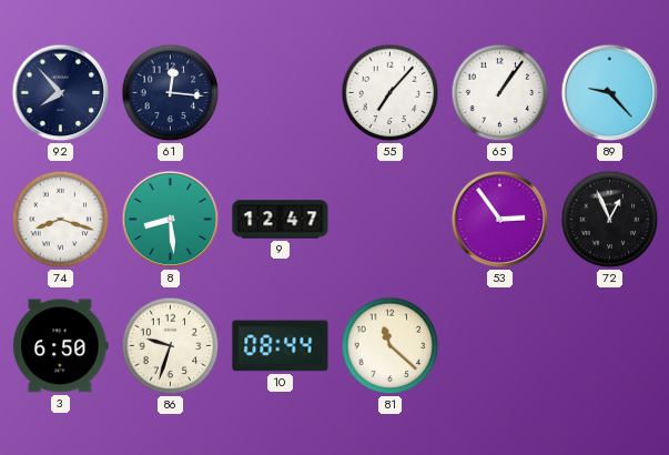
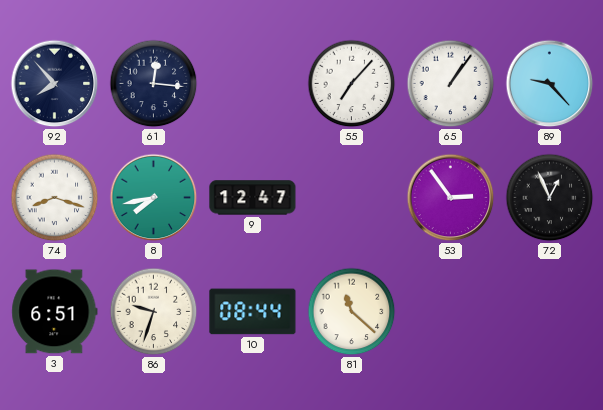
8: 8:29 -> 7:43
3: 6:50 -> 6:51
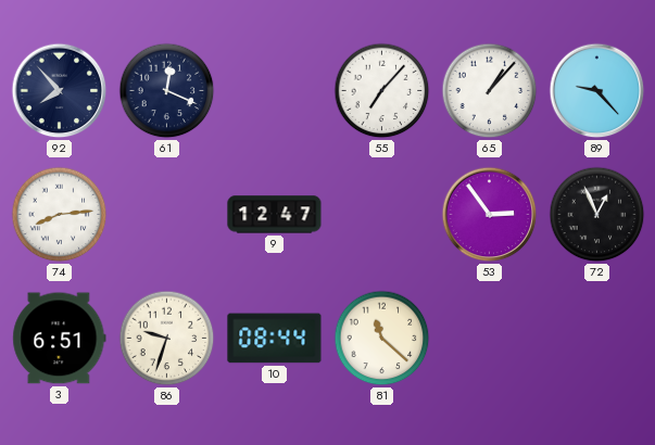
61: 12:16 -> 12:19
65: 1:06 -> 1:07
74: 8:18 -> 8:14
8: 7:43 -> none
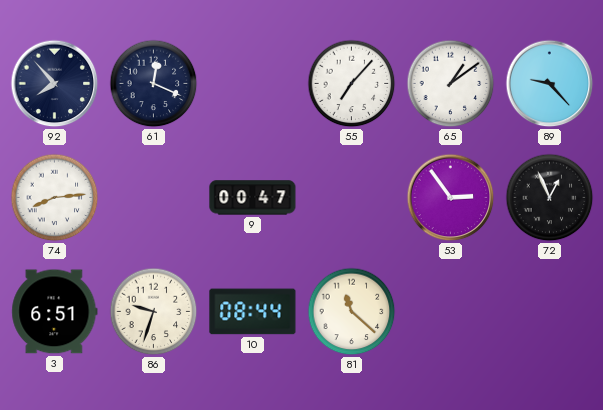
65: 1:07 -> 1:09
9: 12:47 -> 00:47
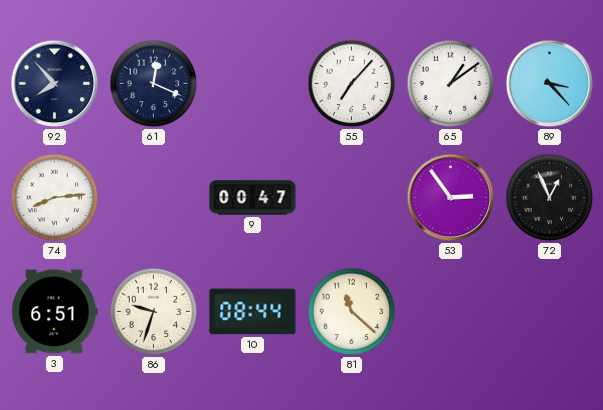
89: 9:23 -> 3:23
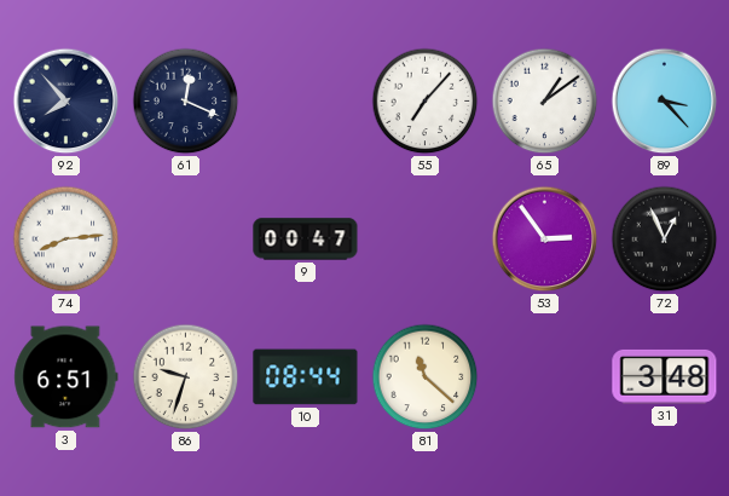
31: none -> 3:48
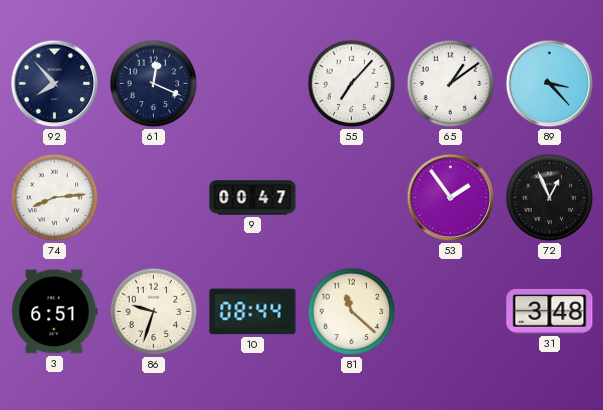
53: 2:54 -> 1:54
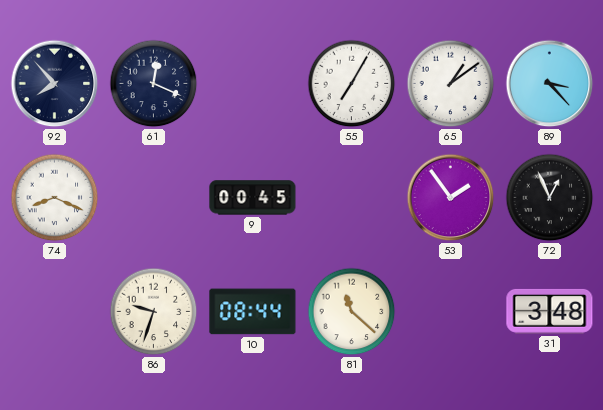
55: 7:07 -> 7:05
74: 8:14 -> 8:19
9: 00:47 -> 00:45
3: 6:51 -> none
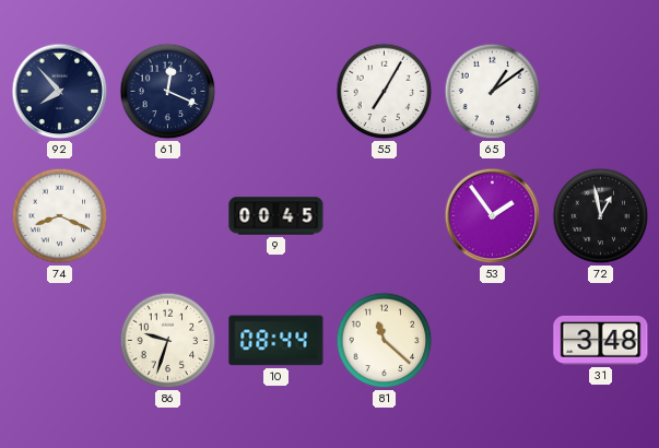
89: 3:23 -> none
72: 12:56 -> 12:58
